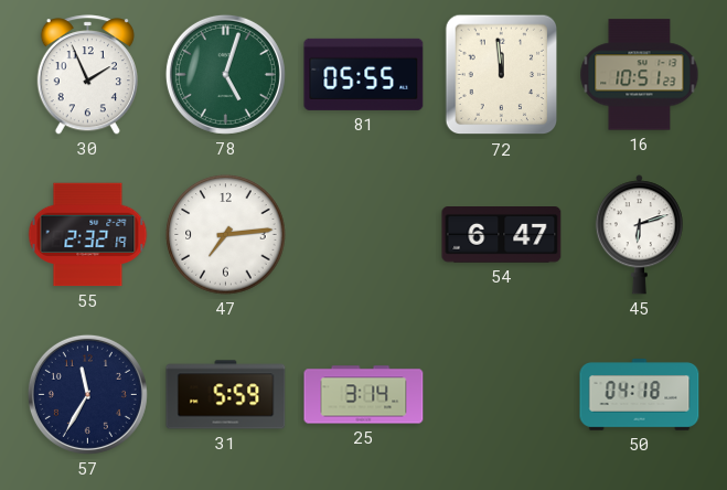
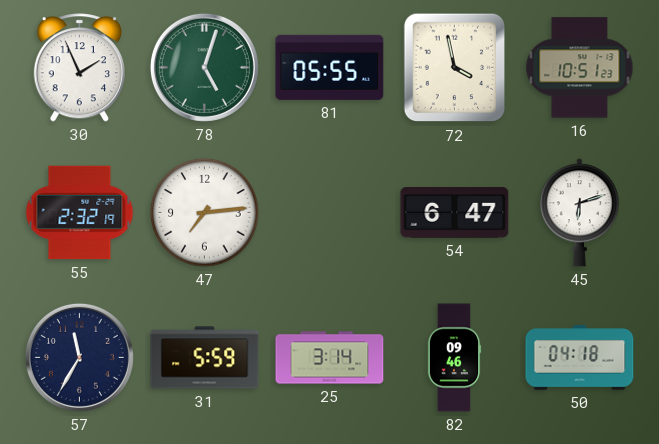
72: 11:59 -> 3:58
82: none -> 09:46
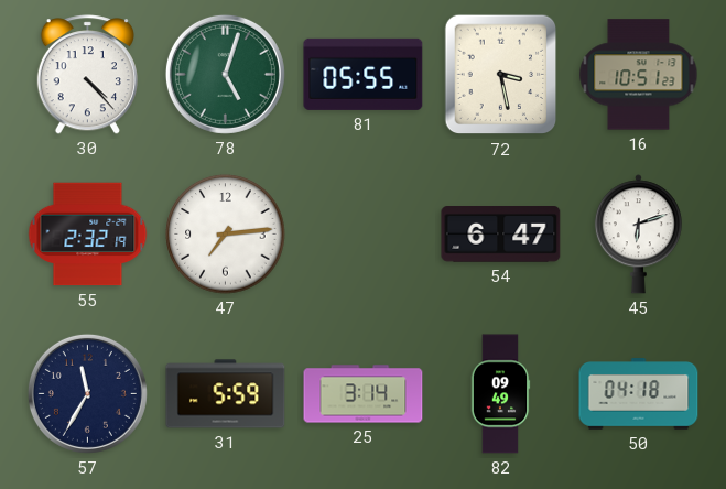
30: 1:56 -> 4:23
72: 3:58 -> 3:28
82: 09:46 -> 09:49
